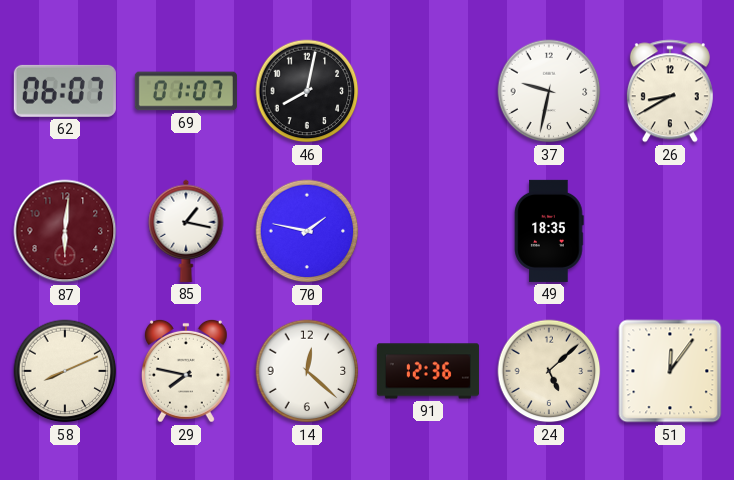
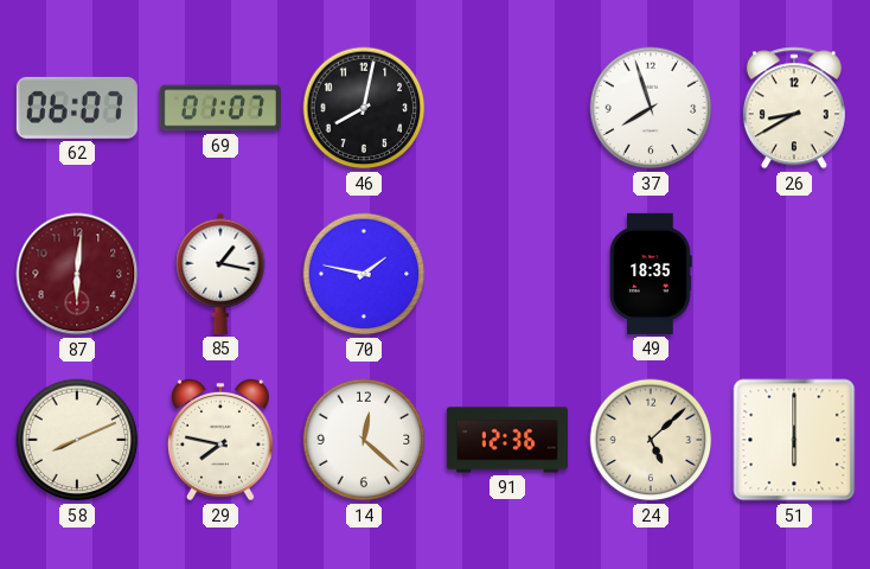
37: 9:32 -> 7:57
51: 12:06 -> 6:00
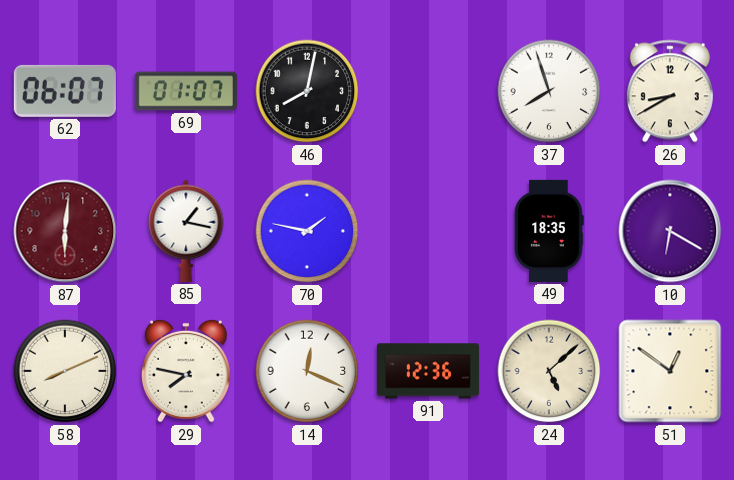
10: none -> 6:20
14: 12:22 -> 12:19
51: 6:00 -> 12:51
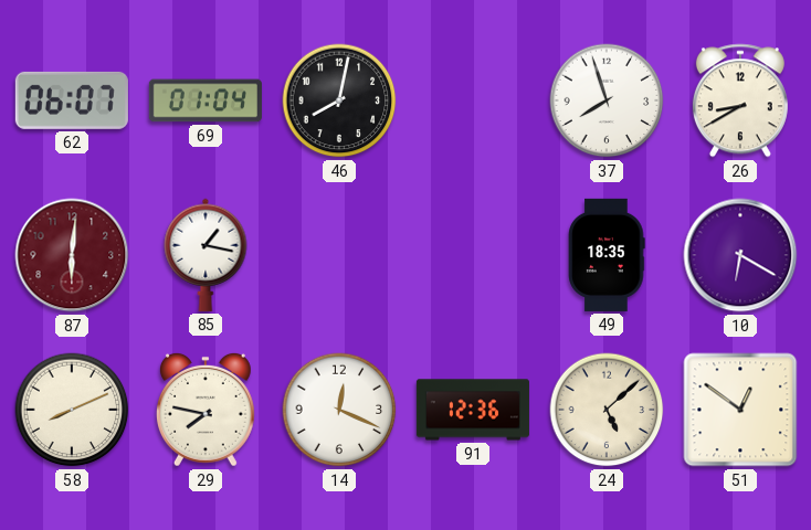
69: 01:07 -> 01:04
70: 1:47 -> none
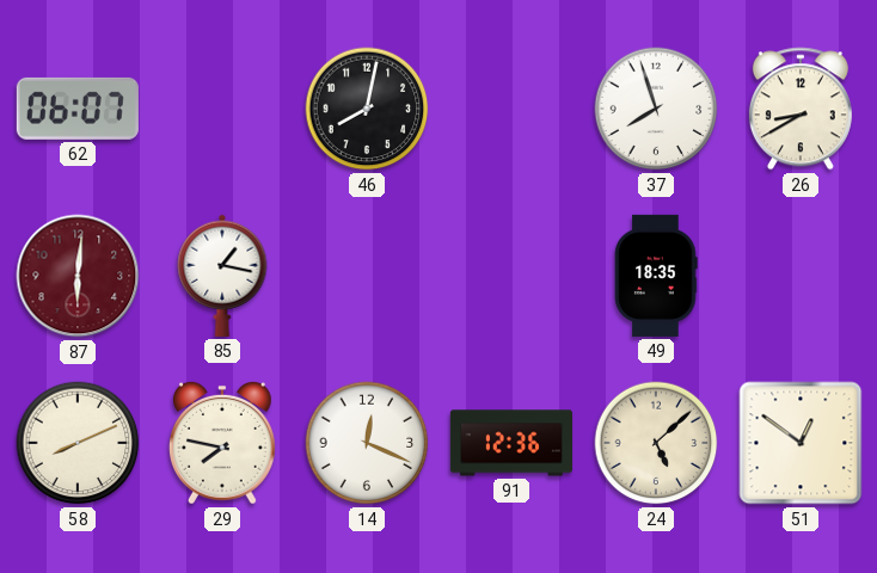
69: 01:04 -> none
10: 6:20 -> none
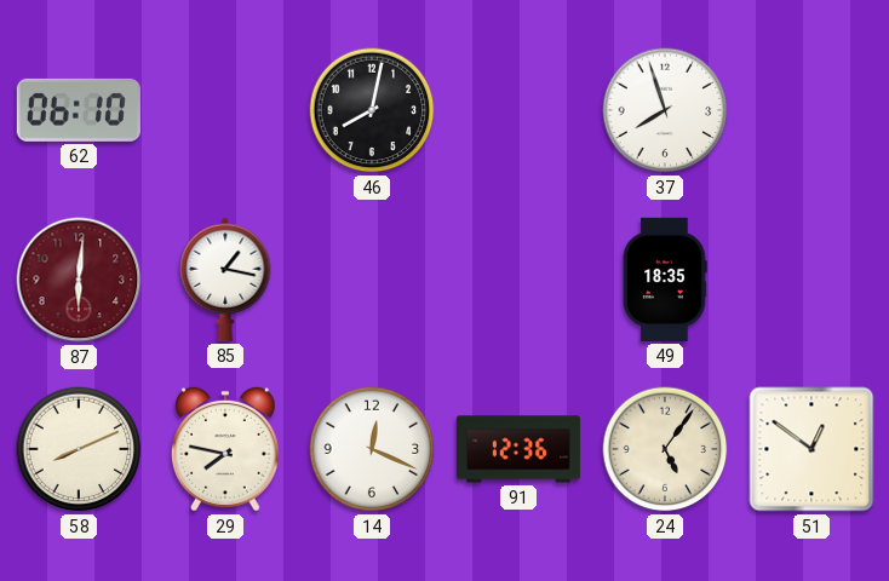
62: 06:07 -> 06:10
26: 8:40 -> none
24: 5:08 -> 5:06
